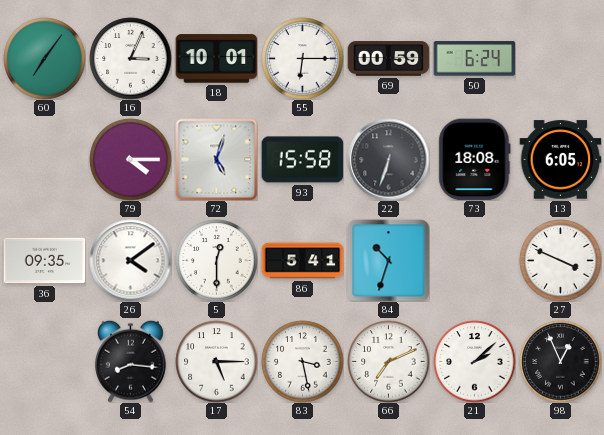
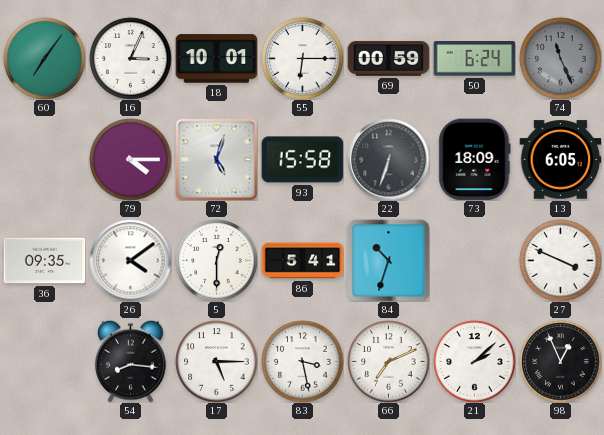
74: none -> 11:26
73: 18:08 -> 18:09
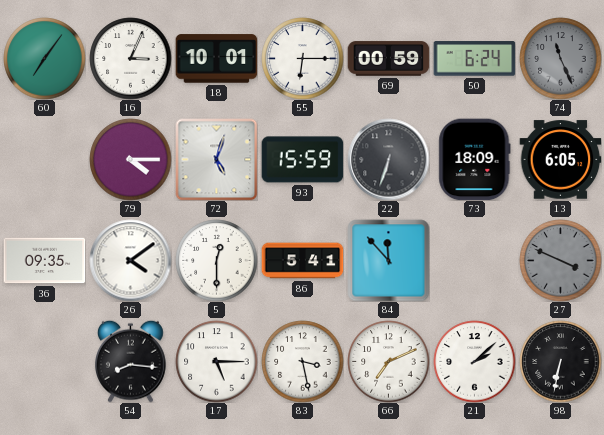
93: 15:58 -> 15:59
84: 10:33 -> 11:53
27 dial: white -> grey
98: 12:56 -> 6:32
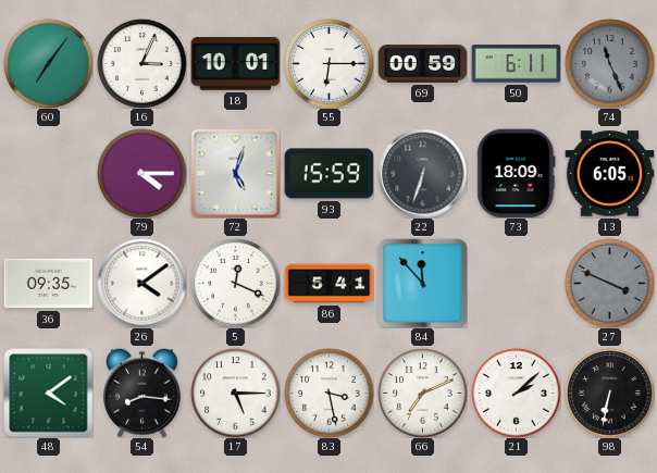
50: 6:24 -> 6:11
5: 12:30 -> 12:19
48: none -> 4:09
